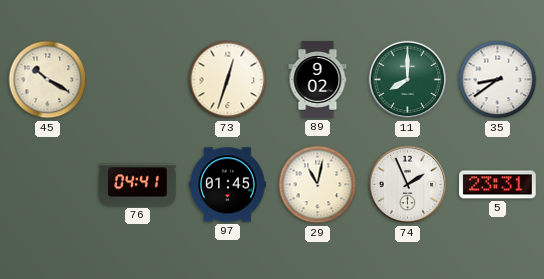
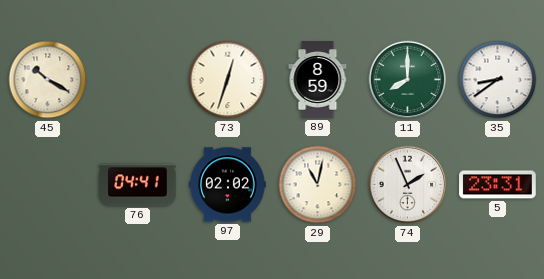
89: 9:02 -> 8:59
97: 01:45 -> 02:02
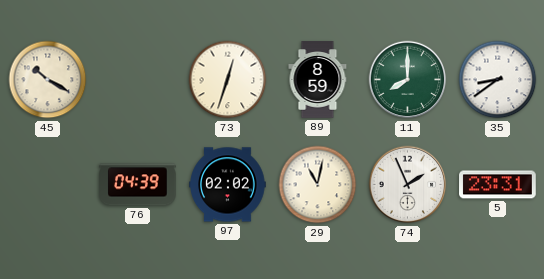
76: 04:41 -> 04:39
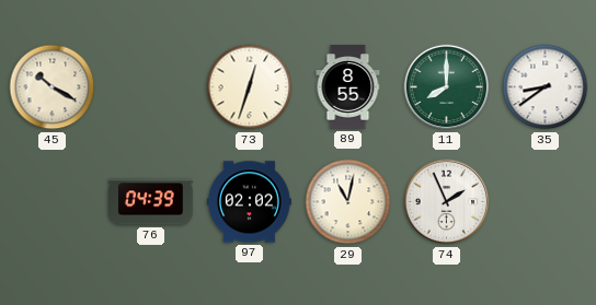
89: 8:59 -> 8:55
5: 23:31 -> none
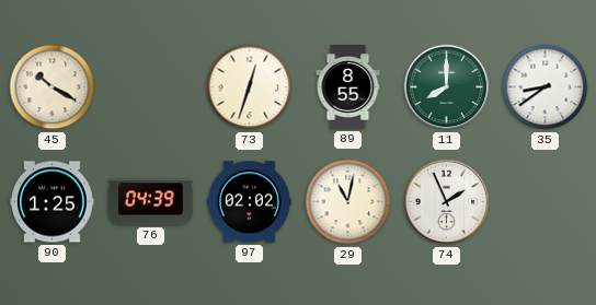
90: none -> 1:25
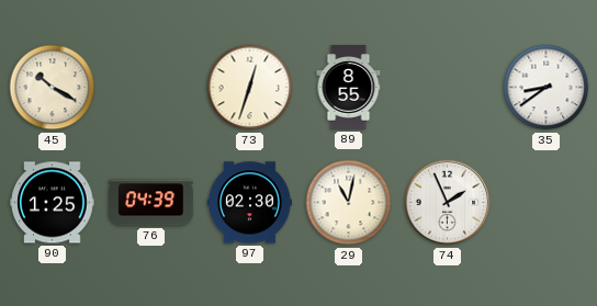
11: 8:00 -> none
97: 02:02 -> 02:30
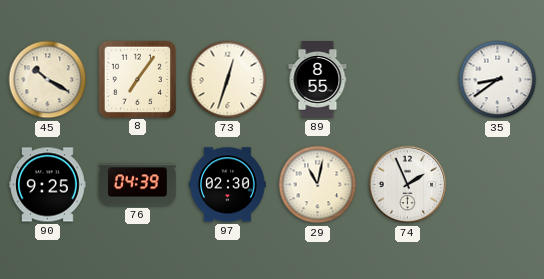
8: none -> 7:06
90: 1:25 -> 9:25
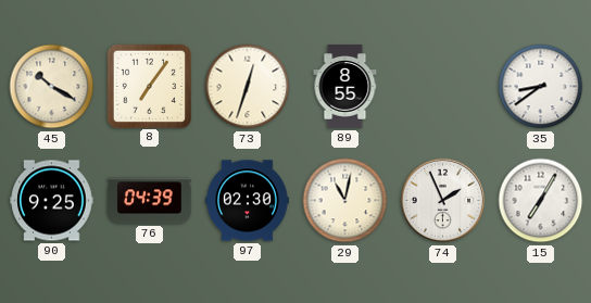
15: none -> 7:05
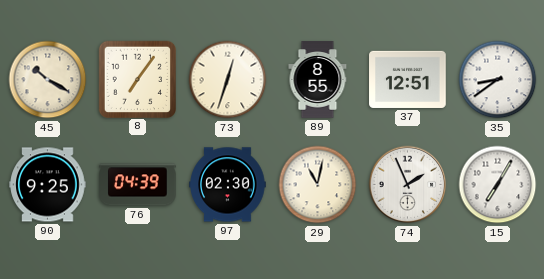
37: none -> 12:51
